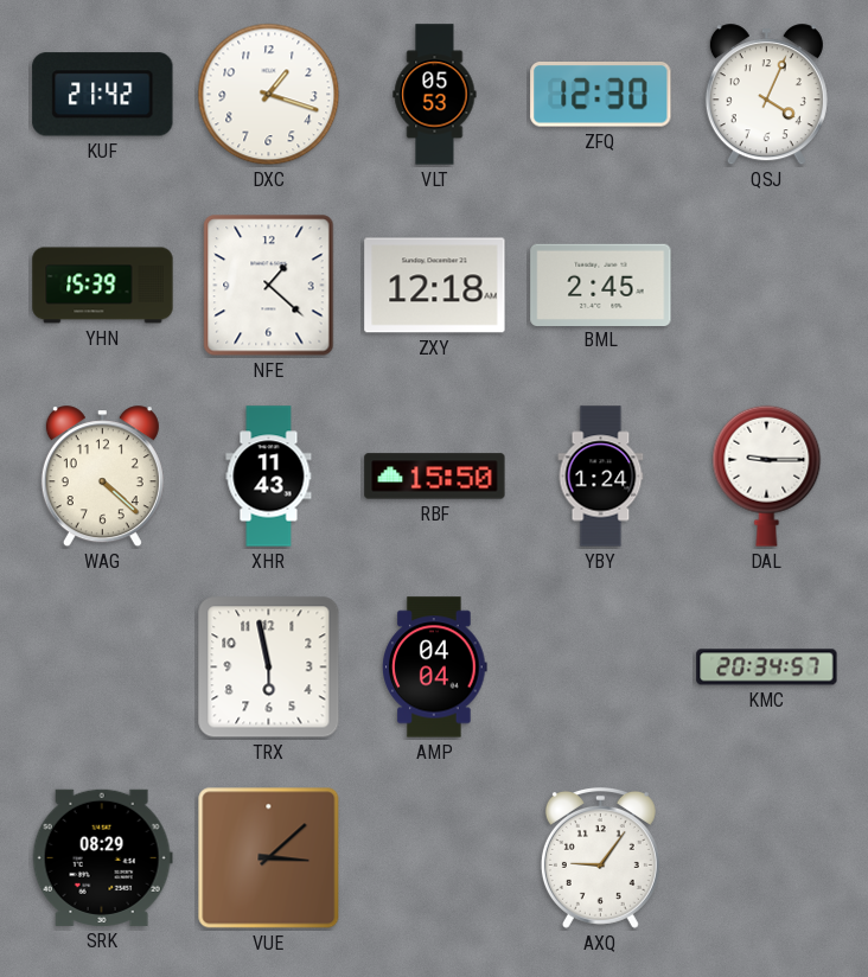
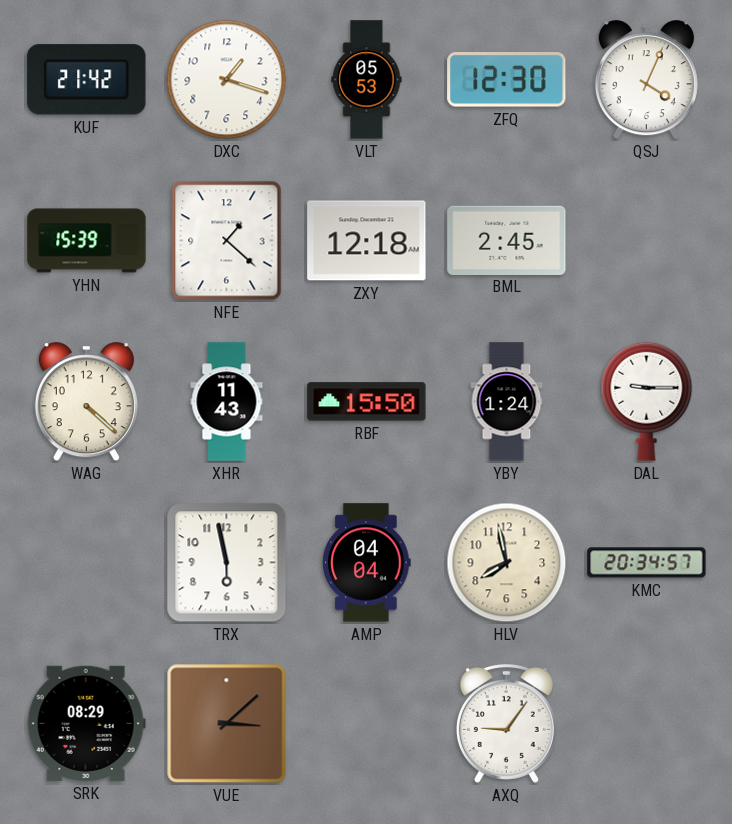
HLV: none -> 7:58
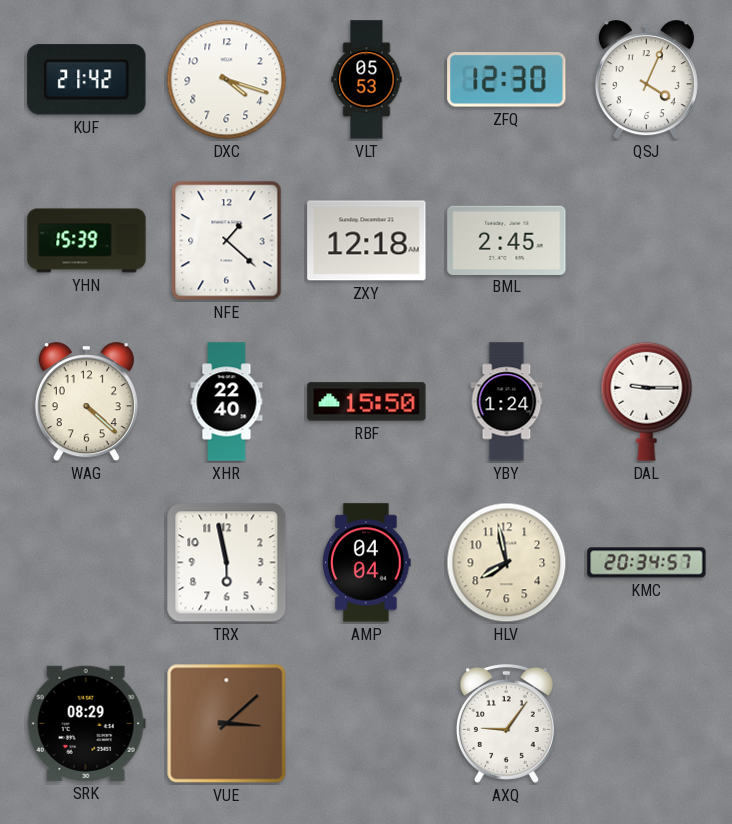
DXC: 1:18 -> 4:18
XHR: 11:43 -> 22:40
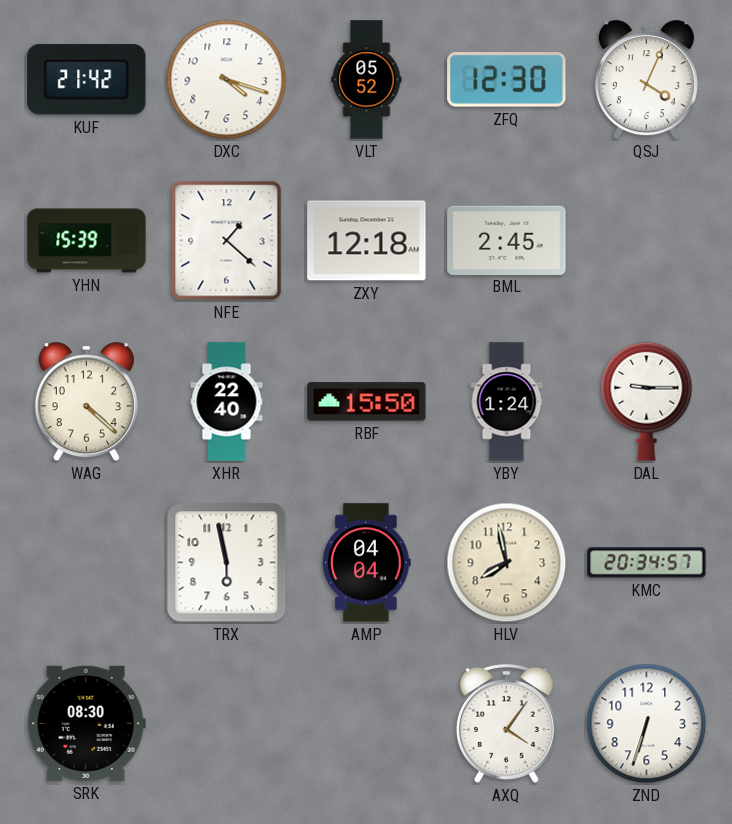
VLT: 05:53 -> 05:52
SRK: 08:29 -> 08:30
VUE: 3:08 -> none
AXQ: 9:06 -> 4:06
ZND: none -> 6:33
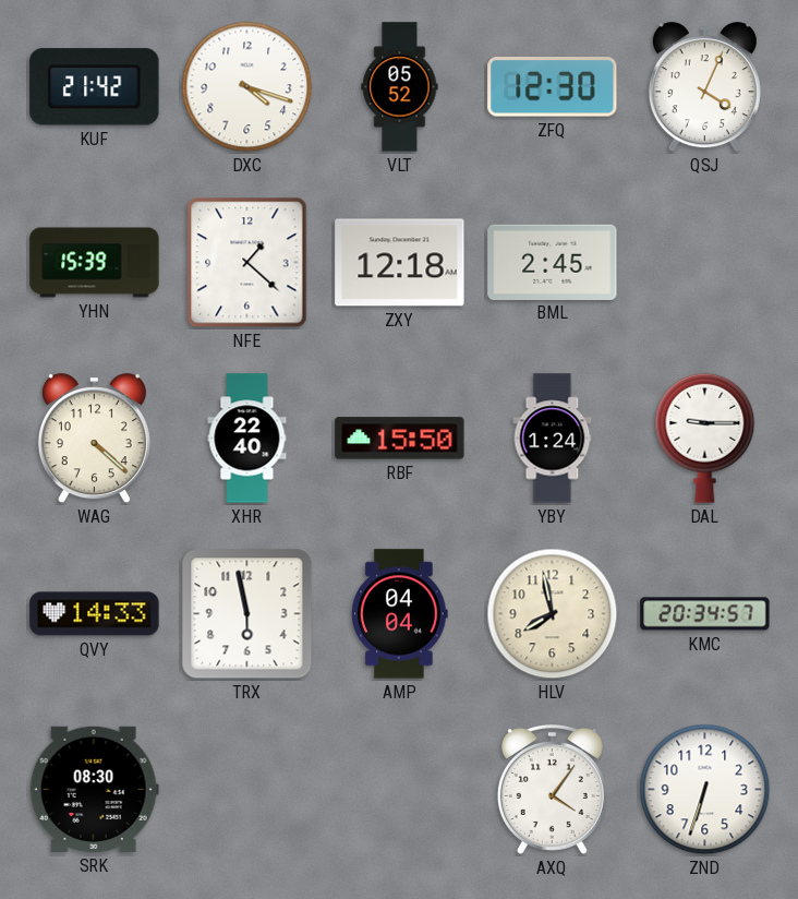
QVY: none -> 14:33
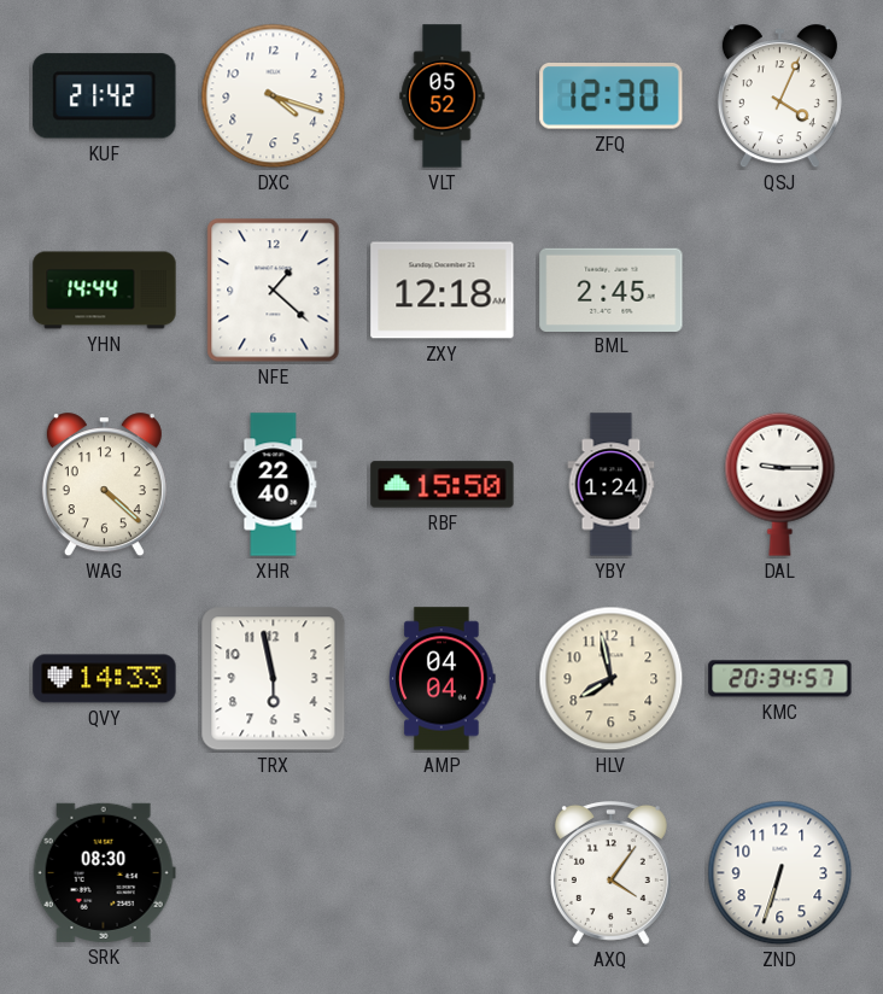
YHN: 15:39 -> 14:44
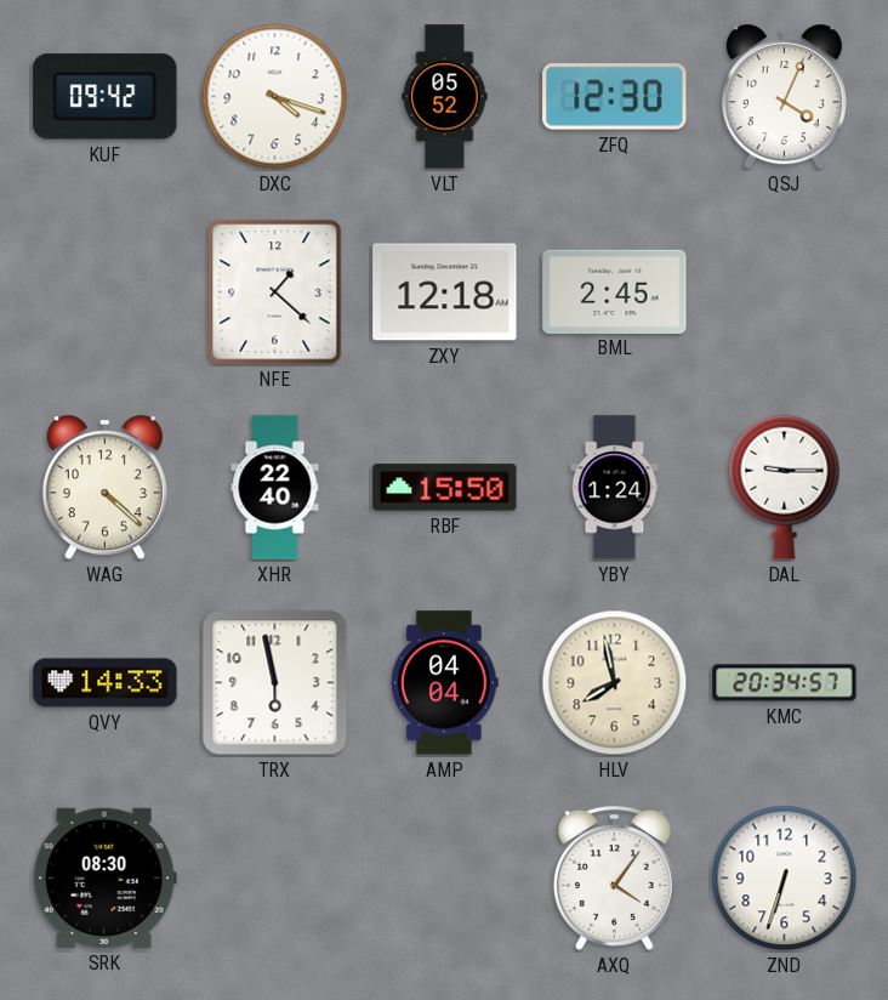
KUF: 21:42 -> 09:42
YHN: 14:44 -> none
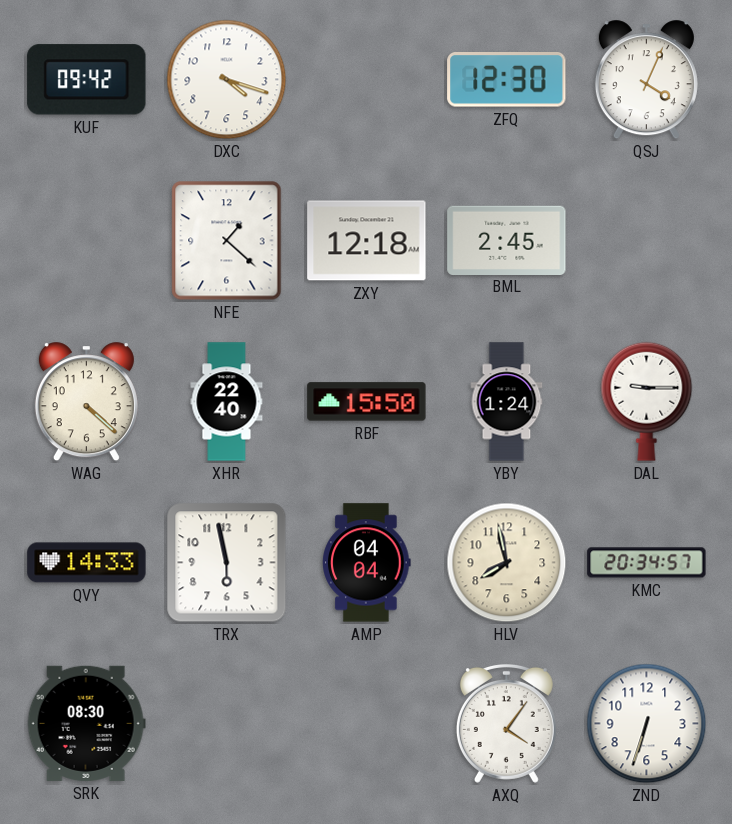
VLT: 05:52 -> none
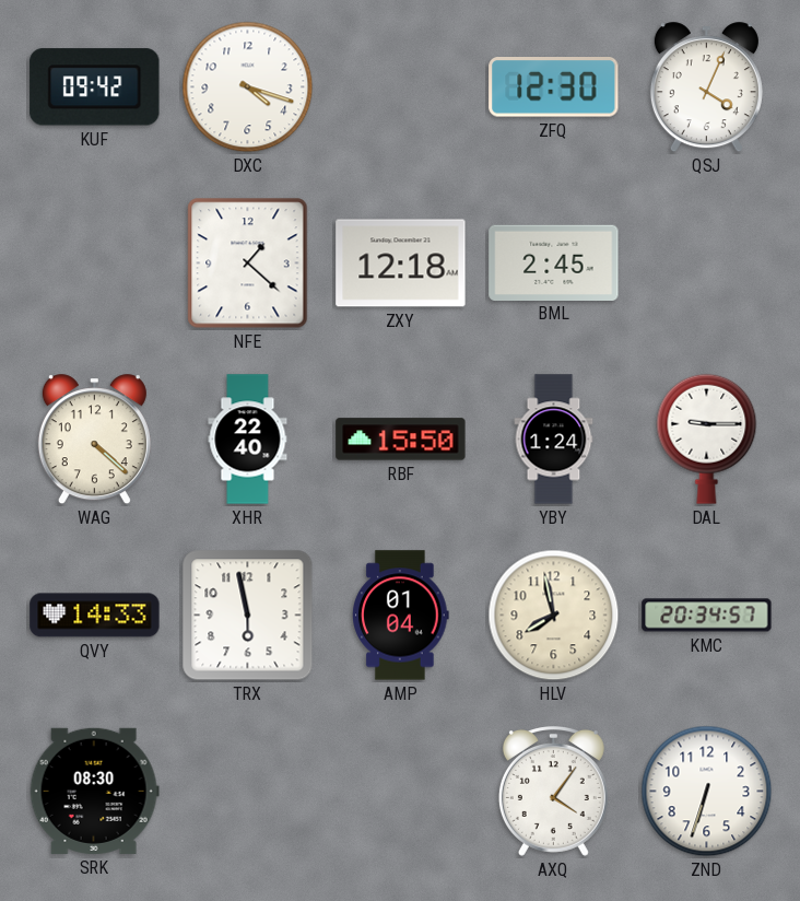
AMP: 04:04 -> 01:04
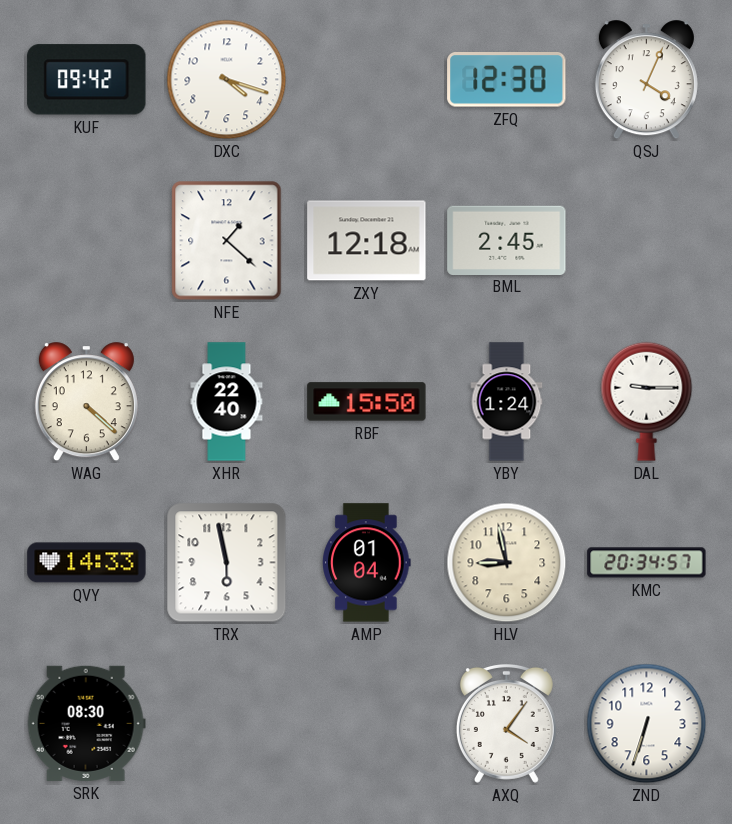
HLV: 7:58 -> 8:58
